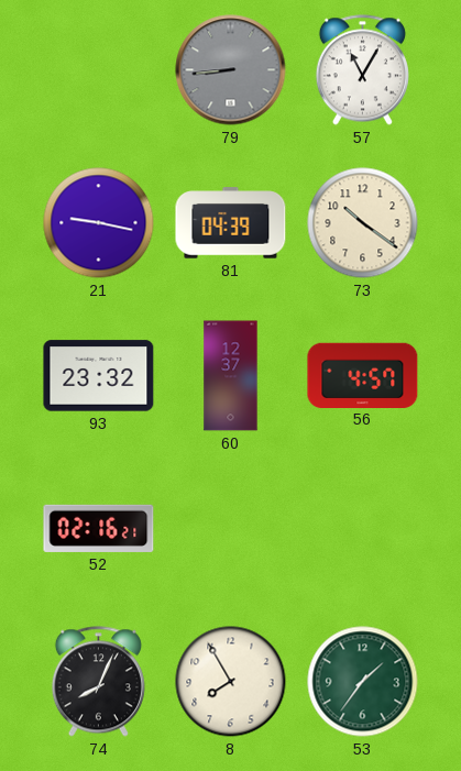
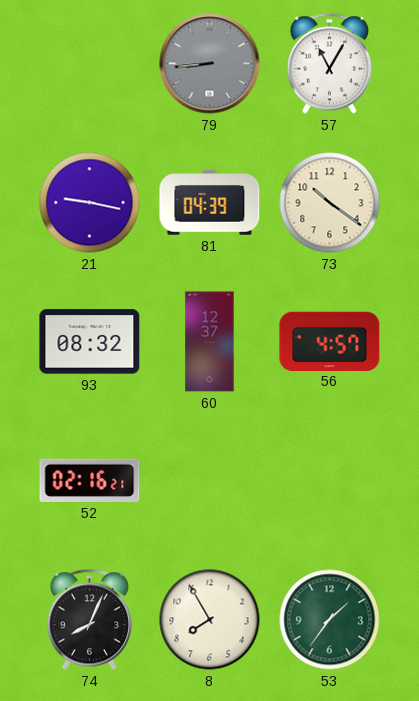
93: 23:32 -> 08:32
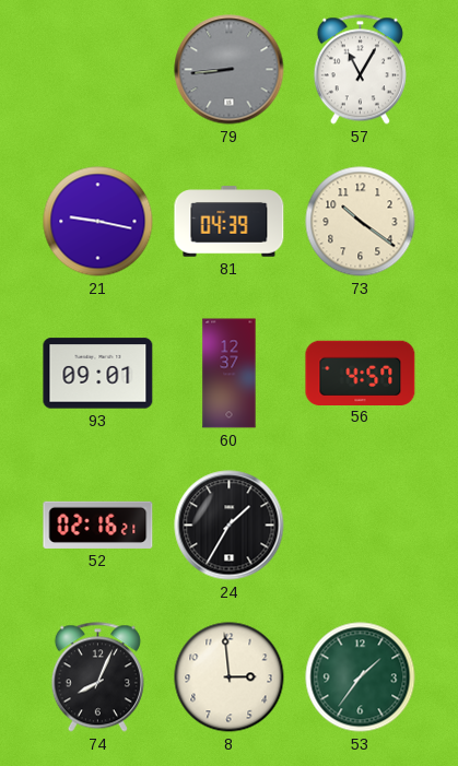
93: 08:32 -> 09:01
24: none -> 1:35
8: 7:55 -> 2:59
